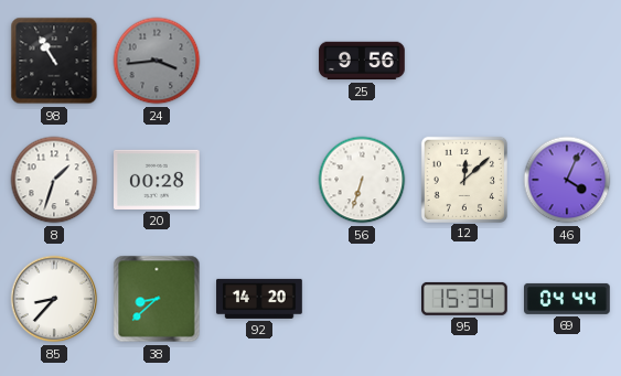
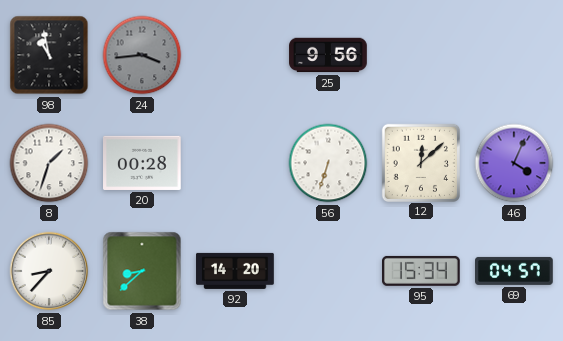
98: 10:55 -> 10:58
69: 04:44 -> 04:57
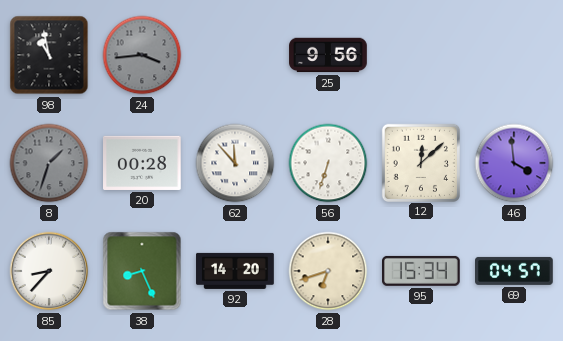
8 dial: white -> grey
62: none -> 11:53
46: 4:04 -> 3:59
38: 8:38 -> 8:26
28: none -> 6:42
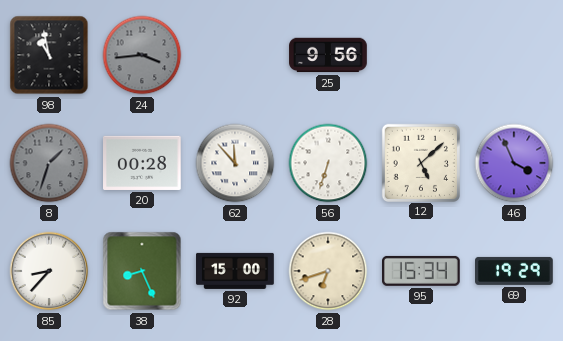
12: 12:08 -> 5:08
46: 3:59 -> 3:56
92: 14:20 -> 15:00
69: 04:57 -> 19:29
